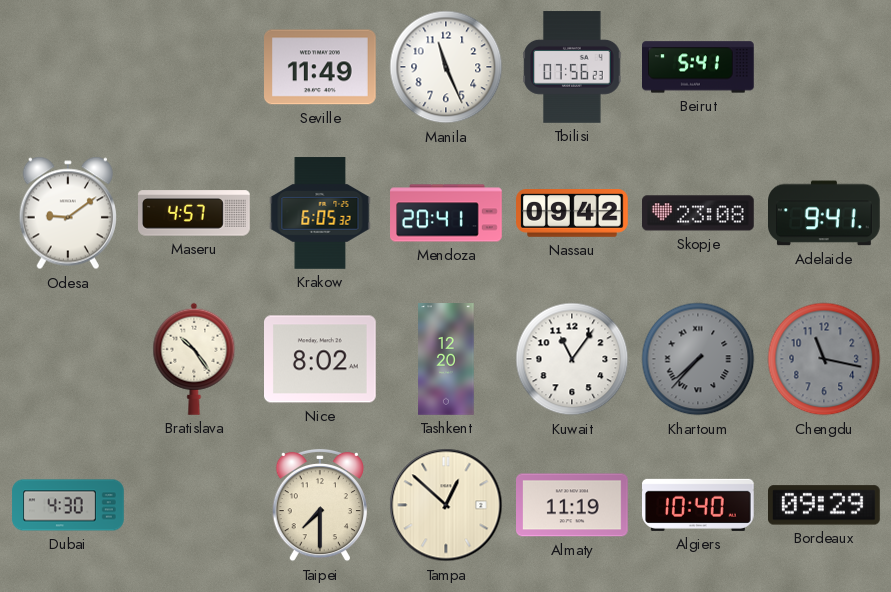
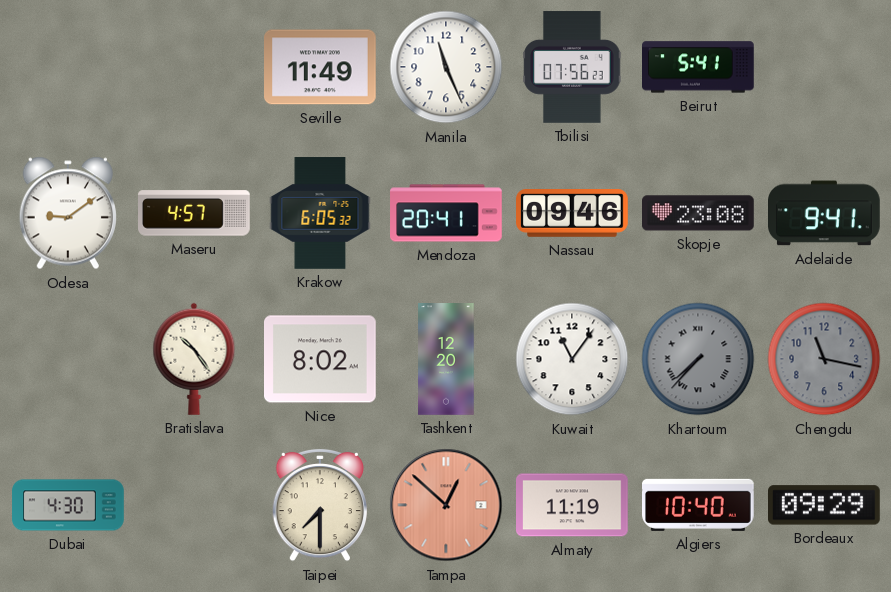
Nassau: 09:42 -> 09:46
Tampa dial: cream -> salmon
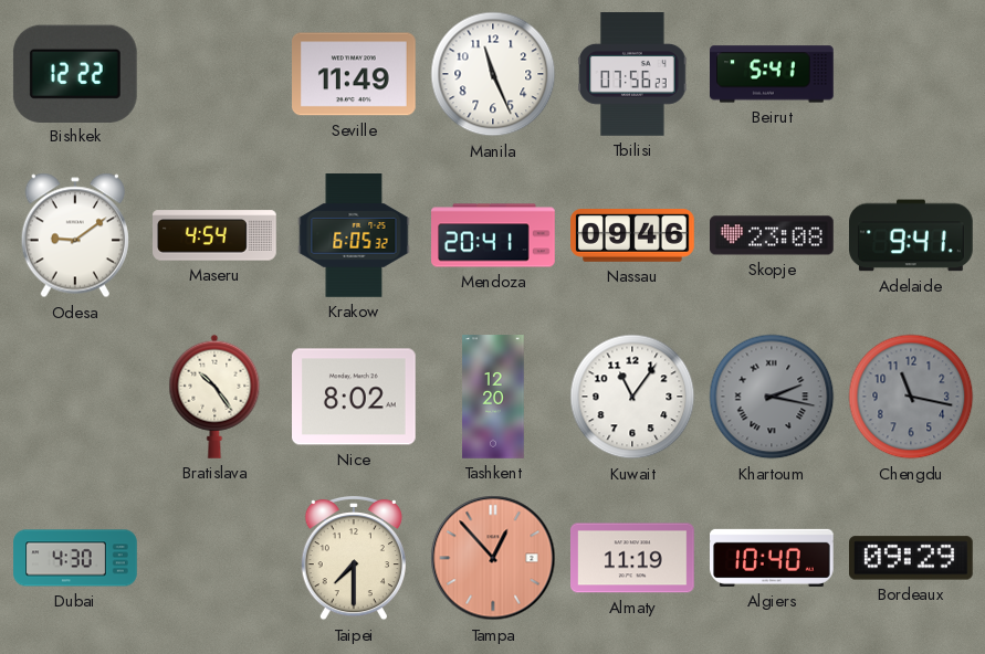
Bishkek: none -> 12:22
Maseru: 4:57 -> 4:54
Khartoum: 7:37 -> 2:17
Tampa: 12:52 -> 12:53
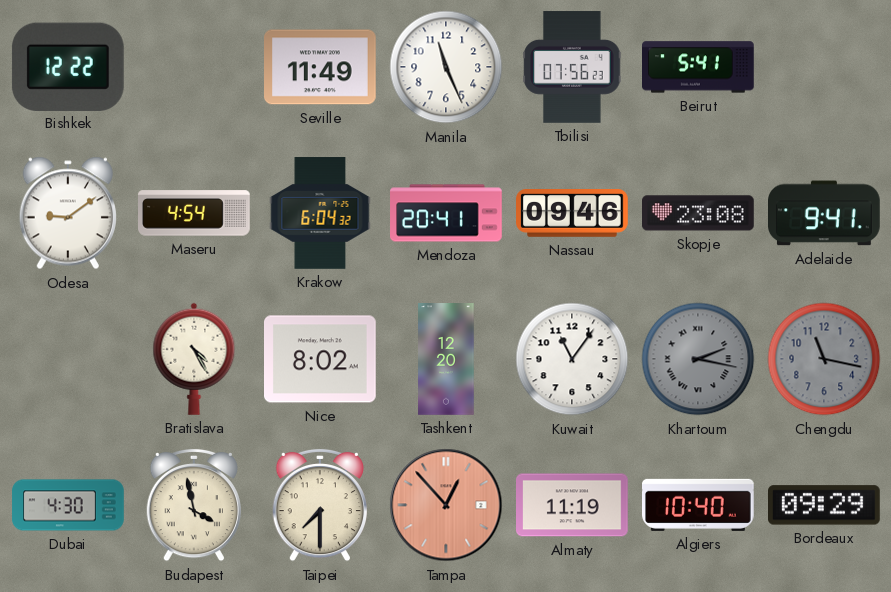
Krakow: 6:05 -> 6:04
Bratislava: 10:24 -> 4:25
Budapest: none -> 3:58
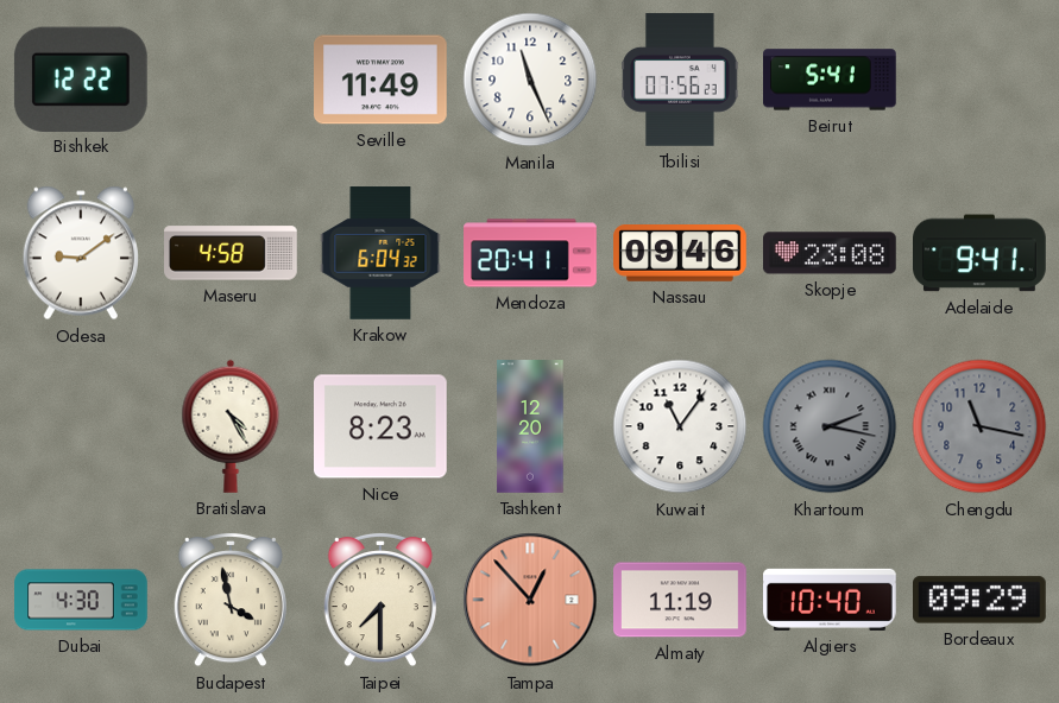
Maseru: 4:54 -> 4:58
Nice: 8:02 -> 8:23
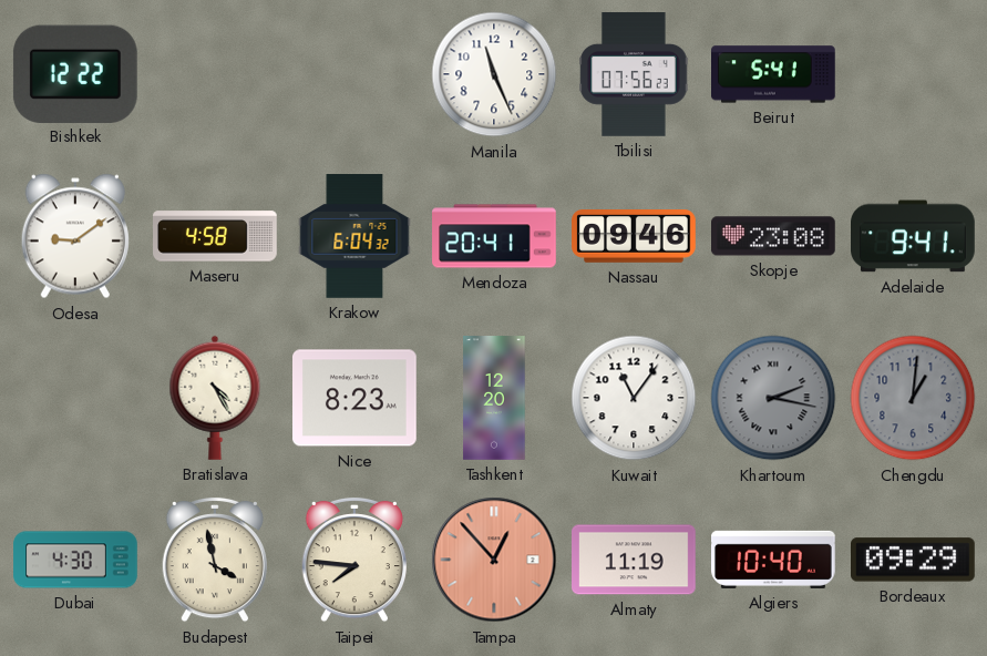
Seville: 11:49 -> none
Chengdu: 11:17 -> 1:01
Taipei: 7:30 -> 7:46
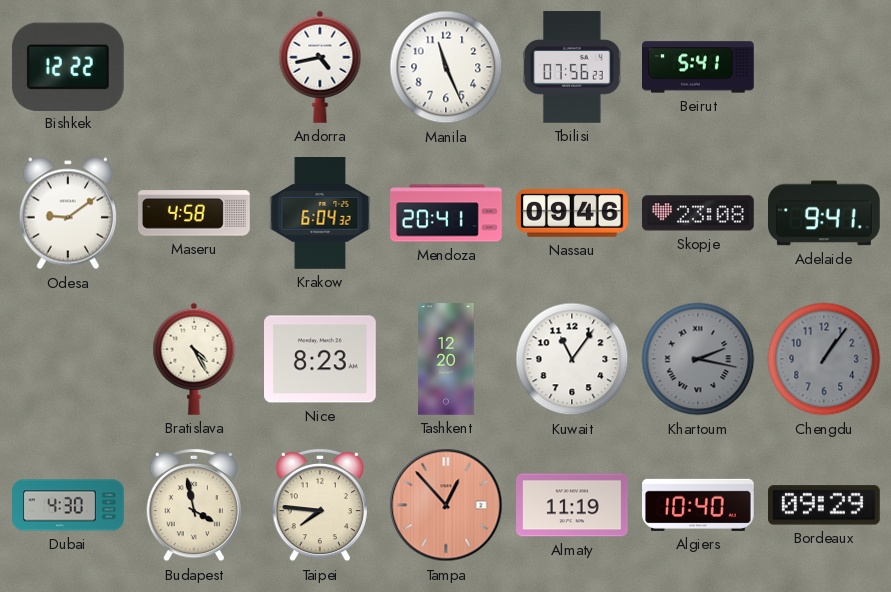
Andorra: none -> 4:43
Chengdu: 1:01 -> 1:06
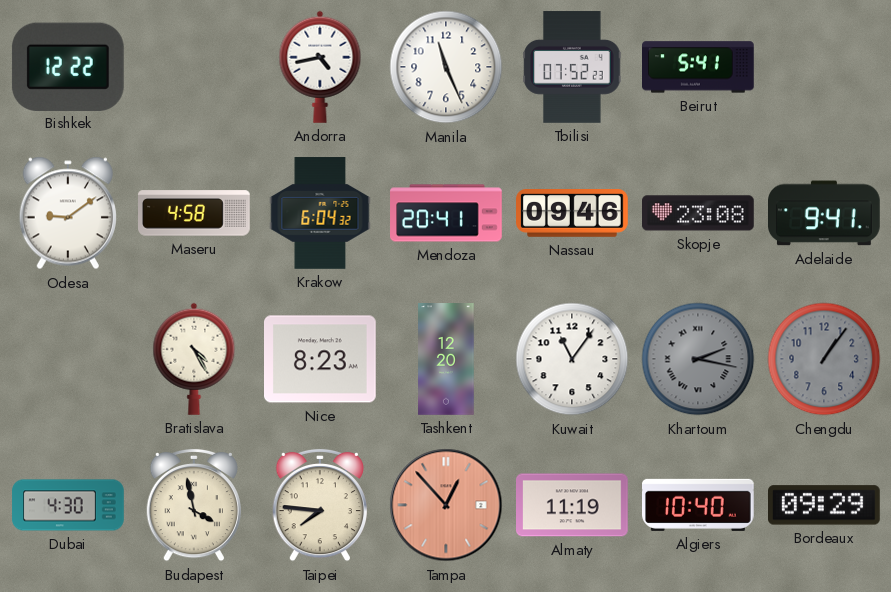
Tbilisi: 07:56 -> 07:52
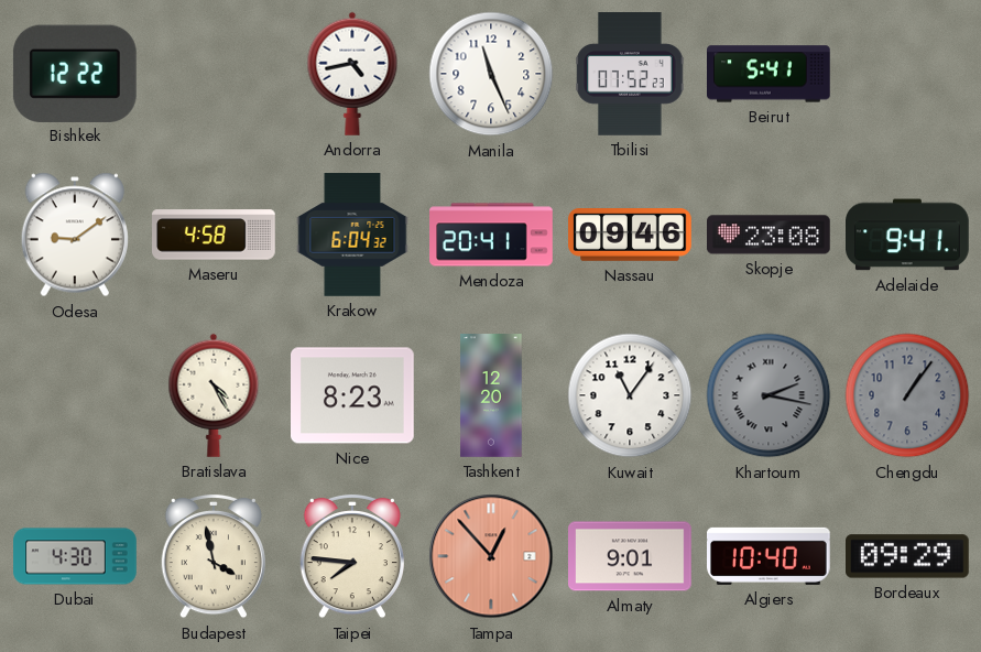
Almaty: 11:19 -> 9:01
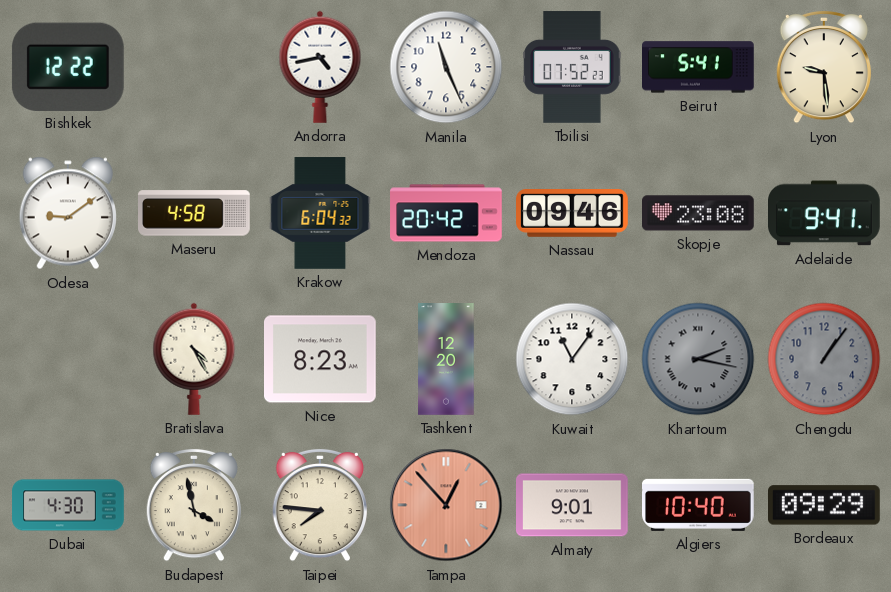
Lyon: none -> 9:29
Mendoza: 20:41 -> 20:42
